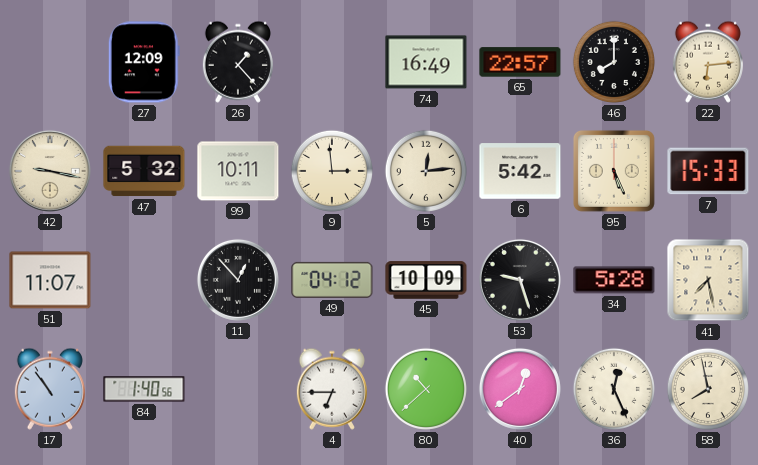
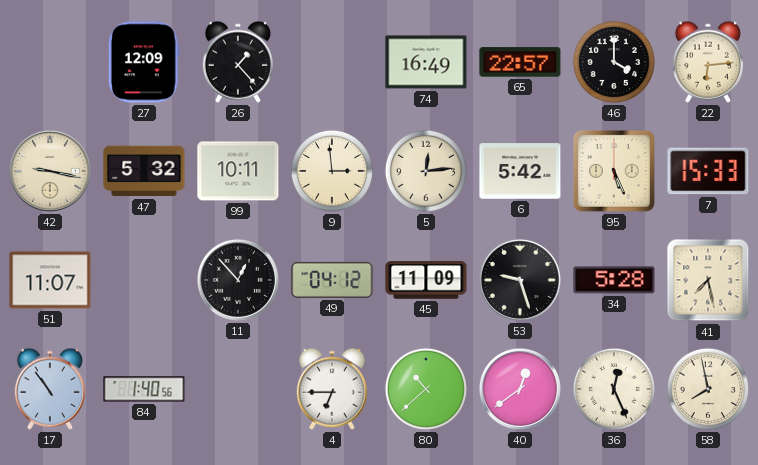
46: 8:00 -> 4:00
45: 10:09 -> 11:09
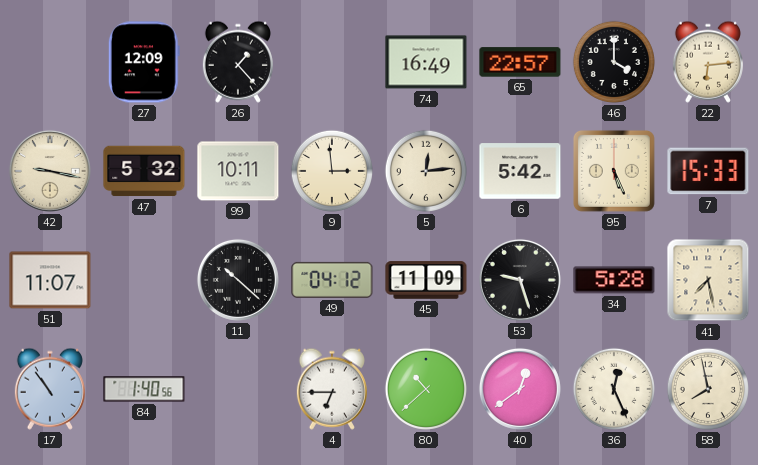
11: 12:53 -> 10:22
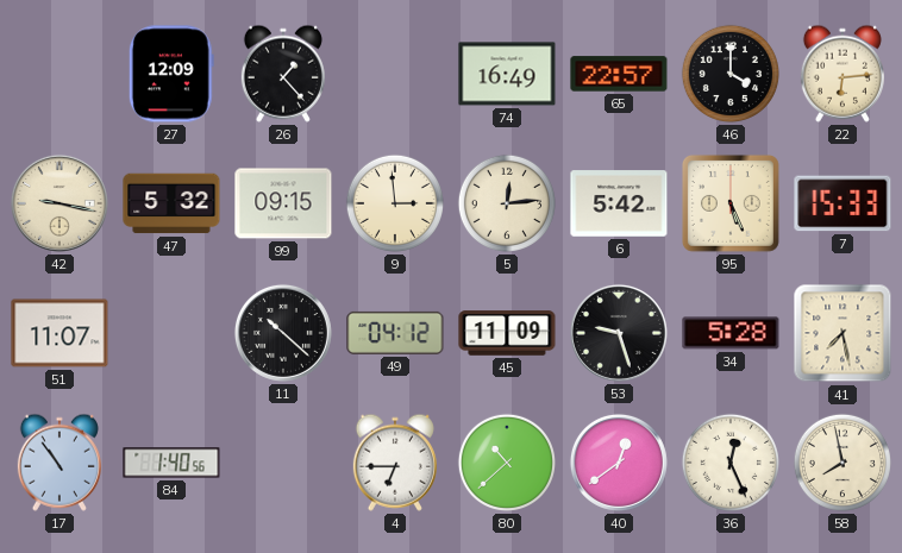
99: 10:11 -> 09:15
